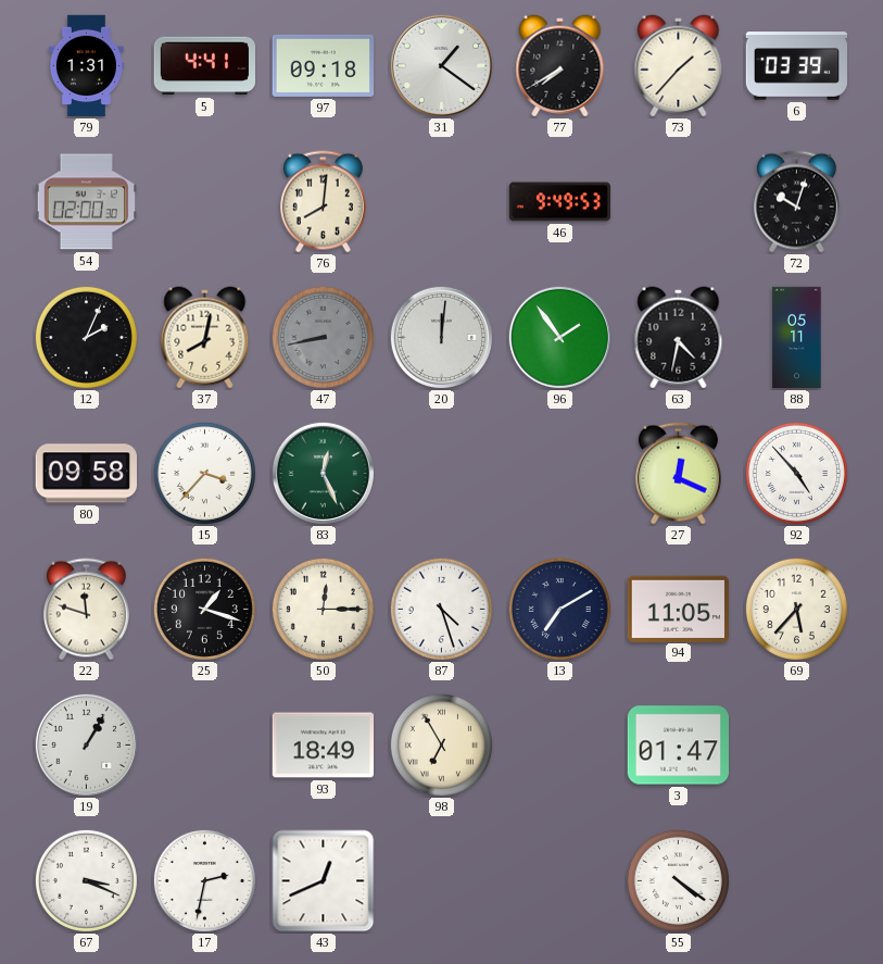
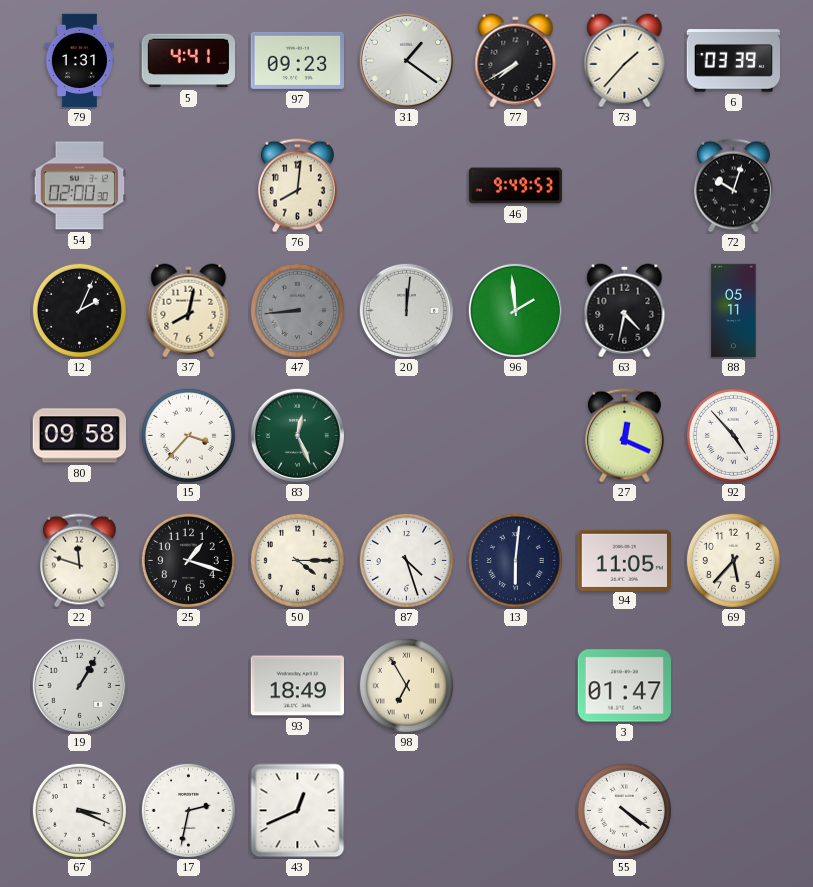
97: 09:18 -> 09:23
47: 8:43 -> 8:44
96: 1:54 -> 1:59
50: 12:15 -> 4:15
13: 7:10 -> 6:01
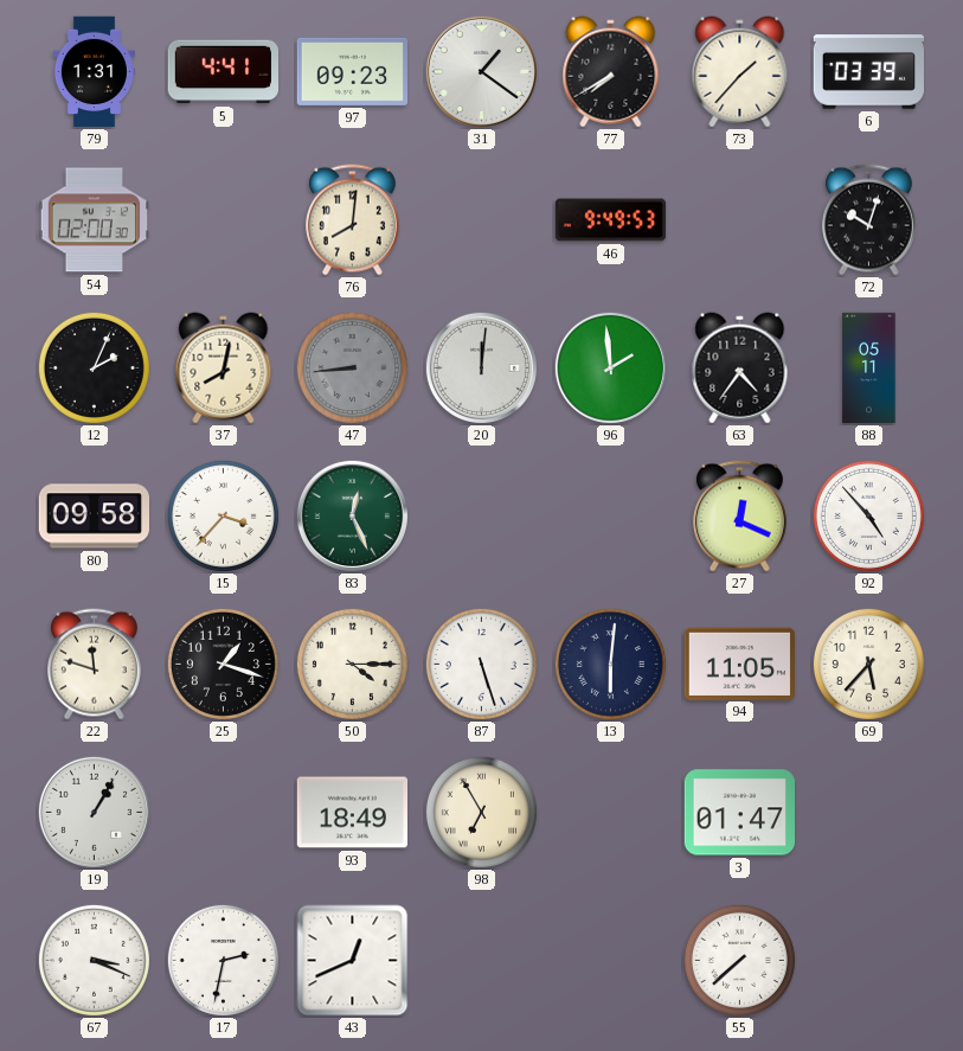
63: 4:32 -> 4:36
87: 4:27 -> 5:27
55: 4:21 -> 7:38
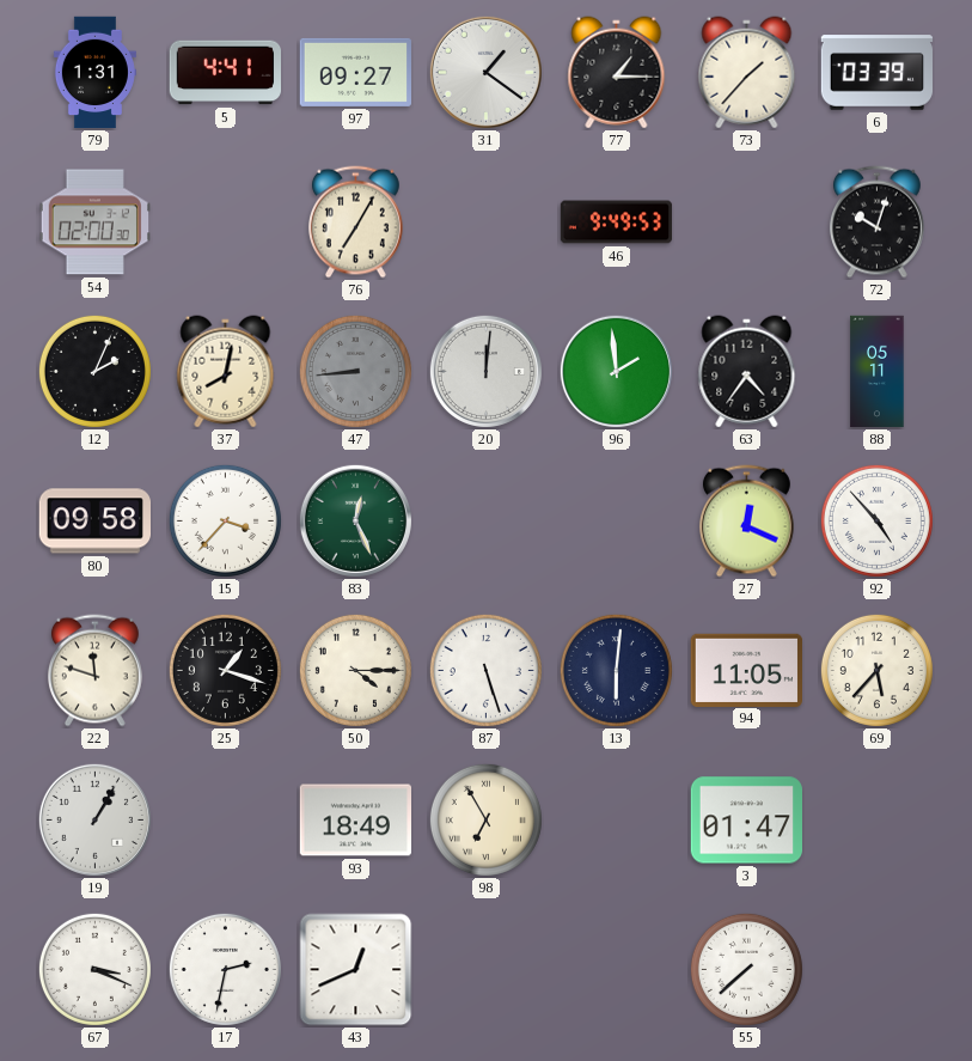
97: 09:23 -> 09:27
77: 7:40 -> 1:15
76: 8:01 -> 7:05
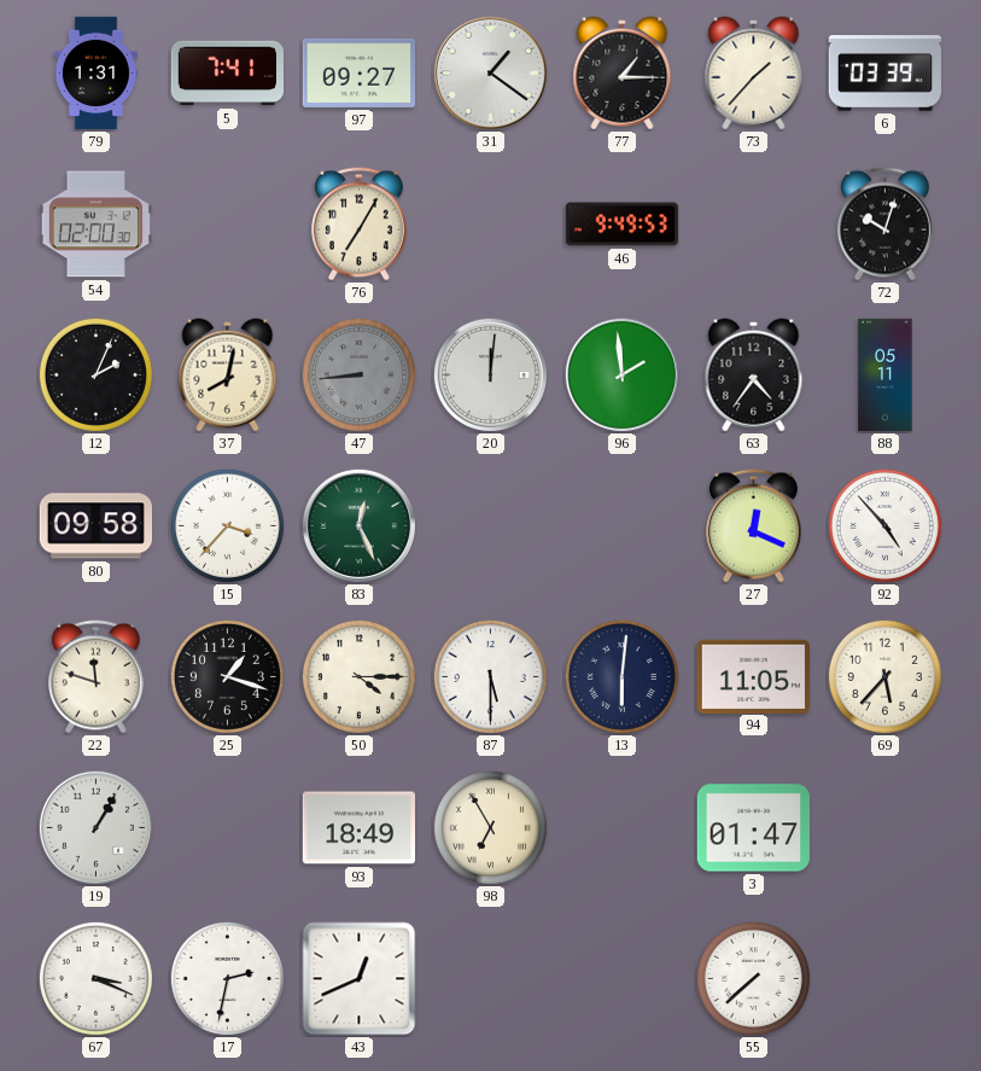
5: 4:41 -> 7:41
87: 5:27 -> 5:30
